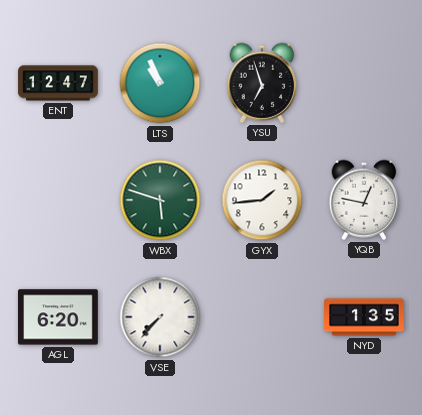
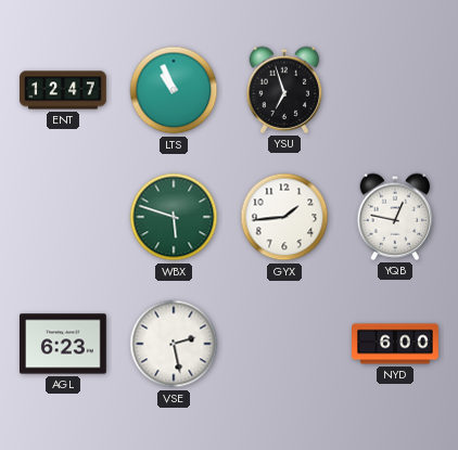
AGL: 6:20 -> 6:23
VSE: 7:37 -> 2:28
NYD: 1:35 -> 6:00
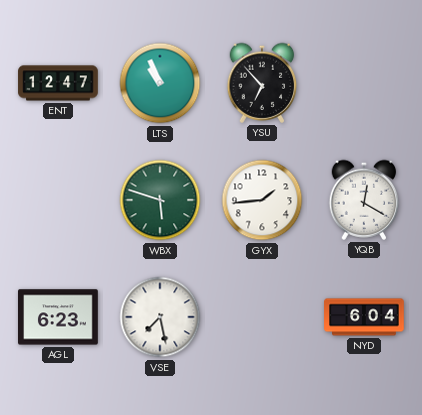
YSU: 6:57 -> 6:53
YQB: 12:47 -> 12:20
VSE: 2:28 -> 7:28
NYD: 6:00 -> 6:04
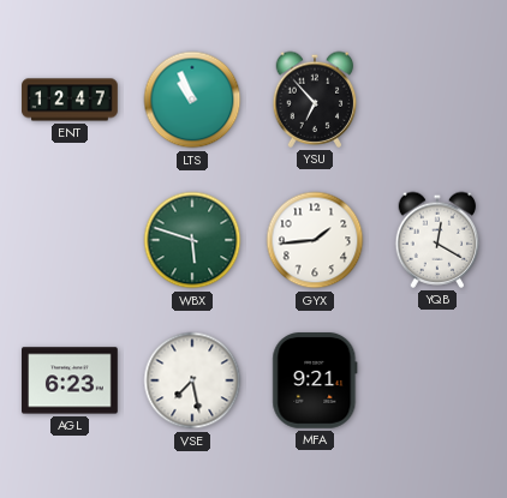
MFA: none -> 9:21
NYD: 6:04 -> none
